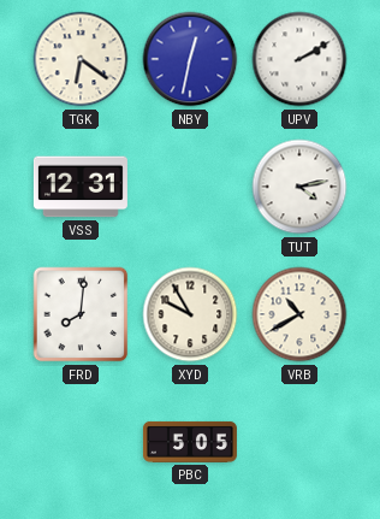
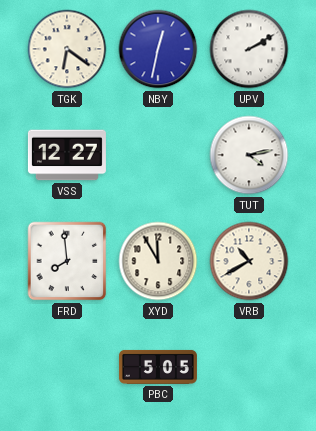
VSS: 12:31 -> 12:27
FRD: 8:01 -> 7:59
XYD: 9:55 -> 11:55
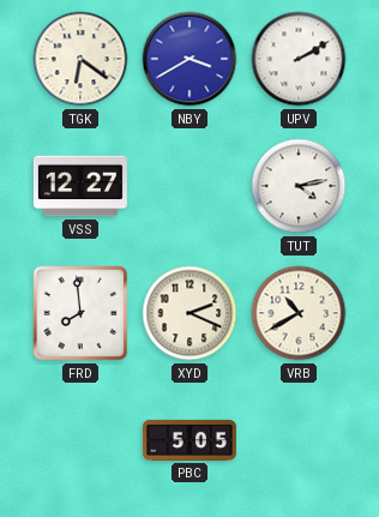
NBY: 12:32 -> 3:40
XYD: 11:55 -> 2:19
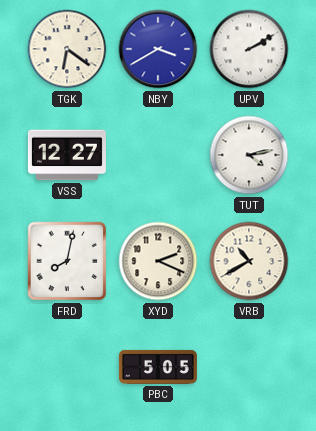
FRD: 7:59 -> 8:02
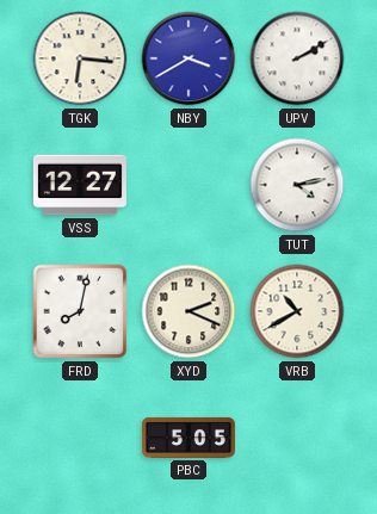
TGK: 6:21 -> 6:16
